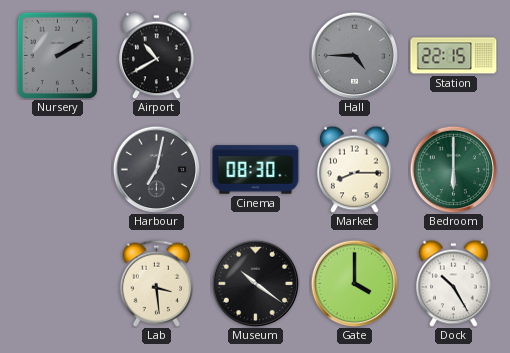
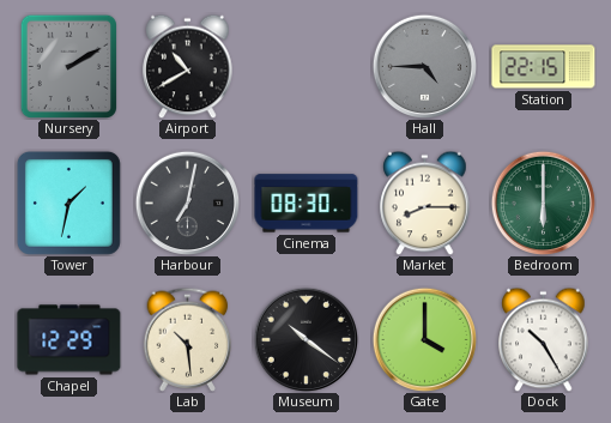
Tower: none -> 1:32
Chapel: none -> 12:29
Lab: 3:29 -> 10:29
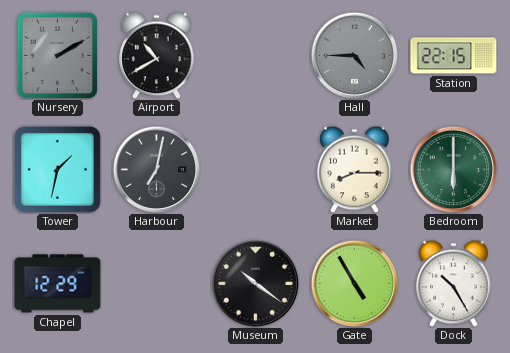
Cinema: 08:30 -> none
Lab: 10:29 -> none
Gate: 4:00 -> 4:55
